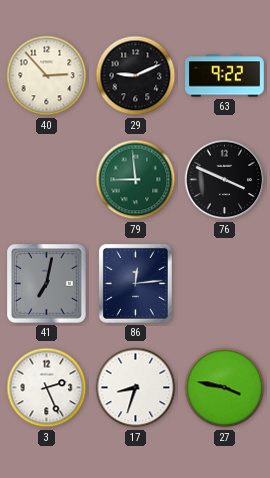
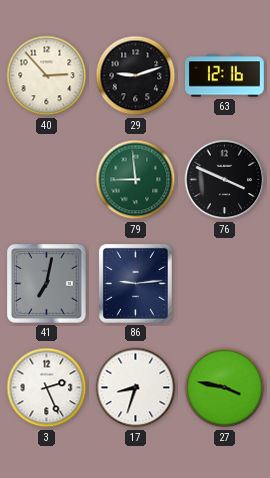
29: 9:11 -> 9:12
63: 9:22 -> 12:16
86: 12:14 -> 9:14
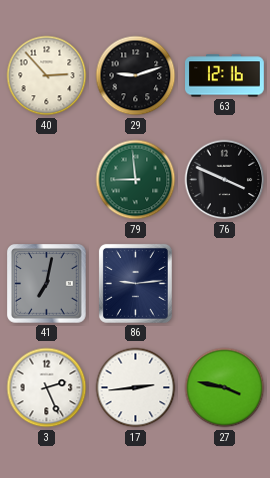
17: 8:33 -> 2:44
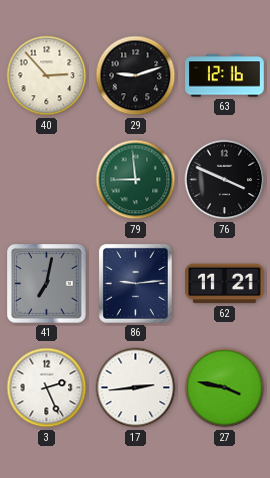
62: none -> 11:21
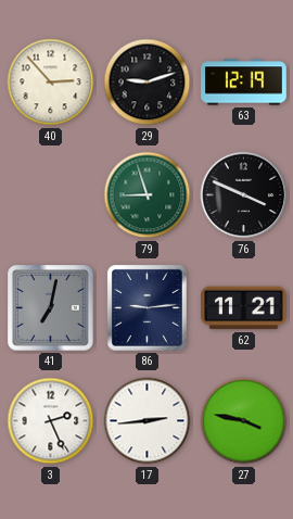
63: 12:16 -> 12:19
79: 8:59 -> 8:57
